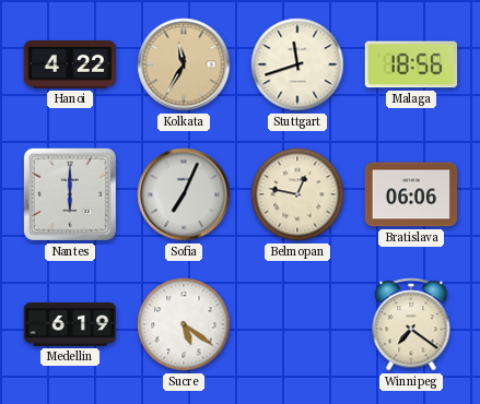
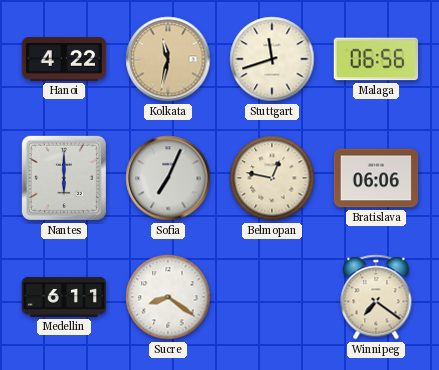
Kolkata: 11:35 -> 11:32
Malaga: 18:56 -> 06:56
Medellin: 6:19 -> 6:11
Sucre: 5:21 -> 8:21
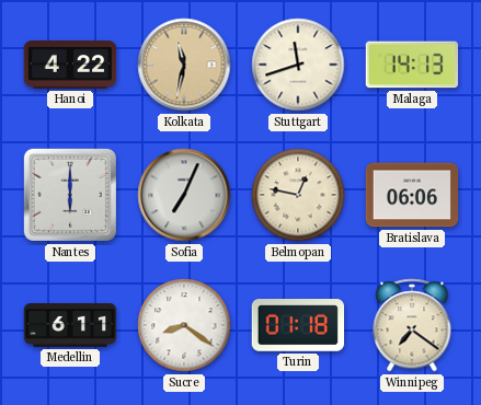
Malaga: 06:56 -> 14:13
Turin: none -> 01:18
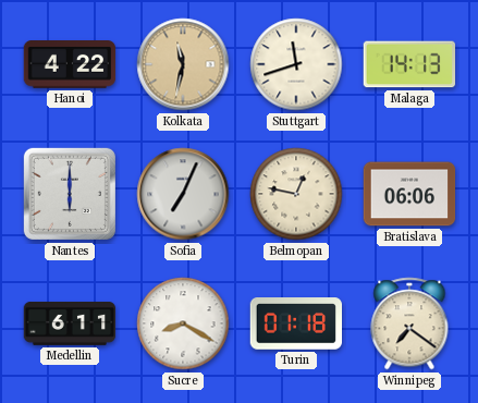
Sucre: 8:21 -> 8:20
